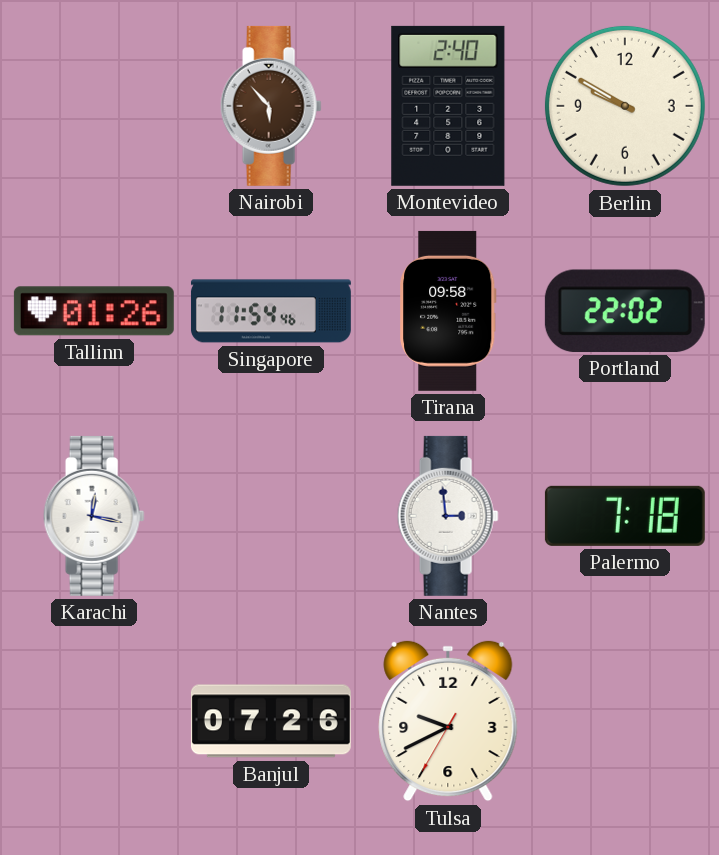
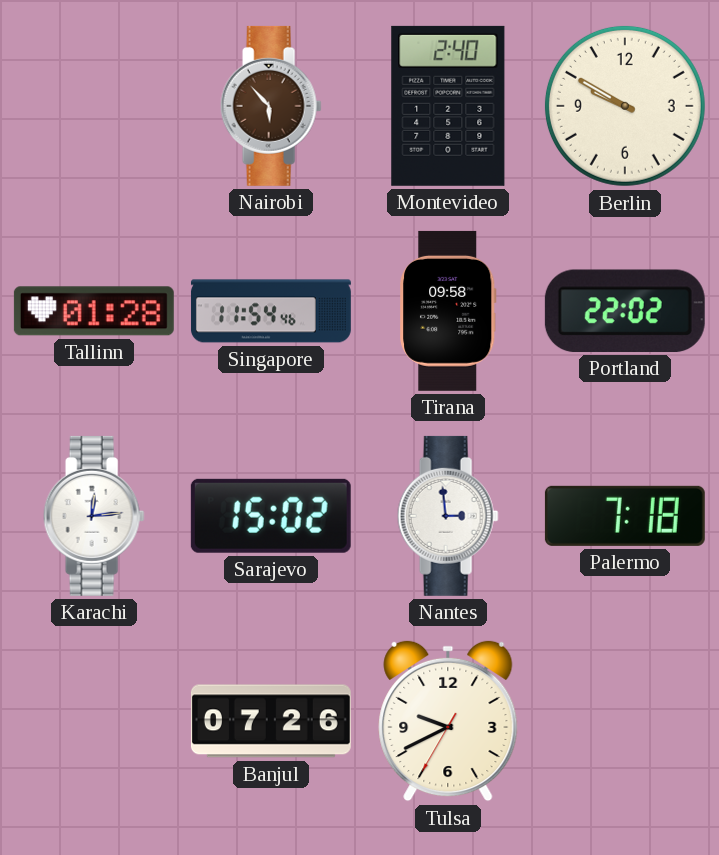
Tallinn: 01:26 -> 01:28
Karachi: 12:17 -> 12:14
Sarajevo: none -> 15:02
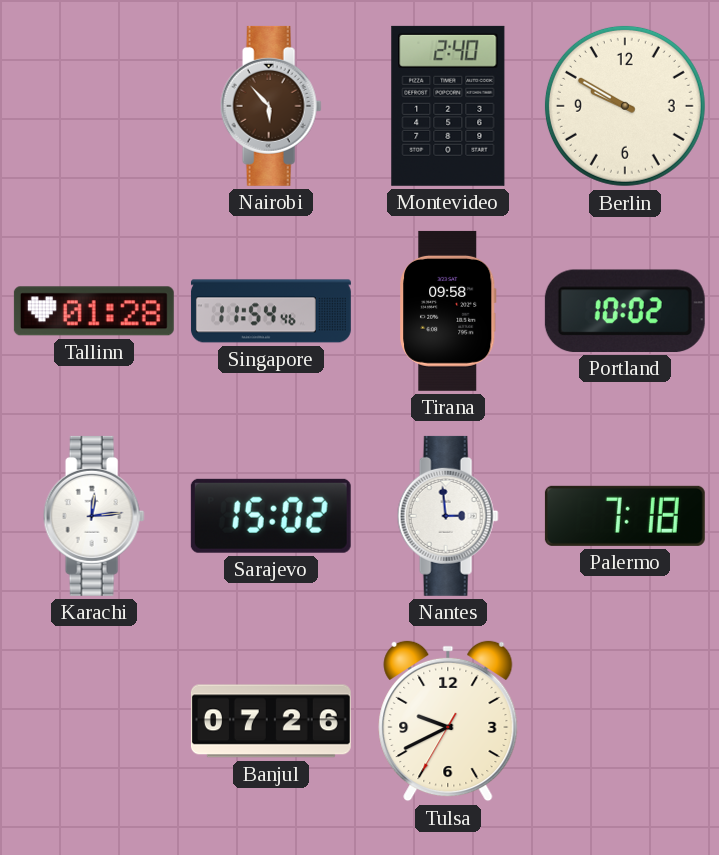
Portland: 22:02 -> 10:02
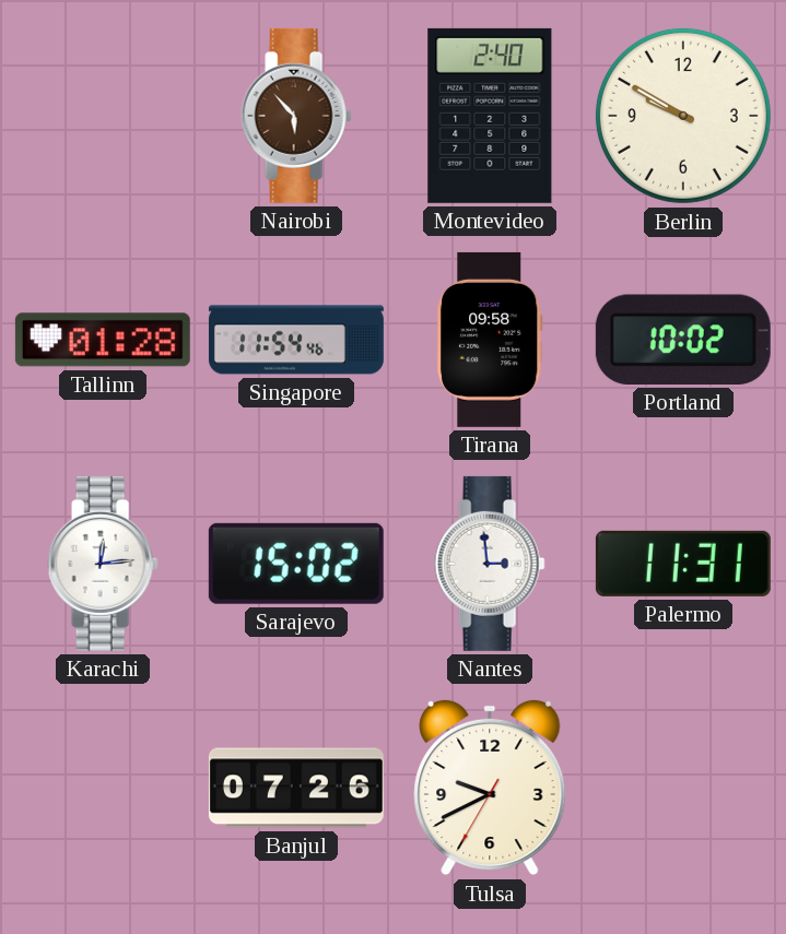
Palermo: 7:18 -> 11:31
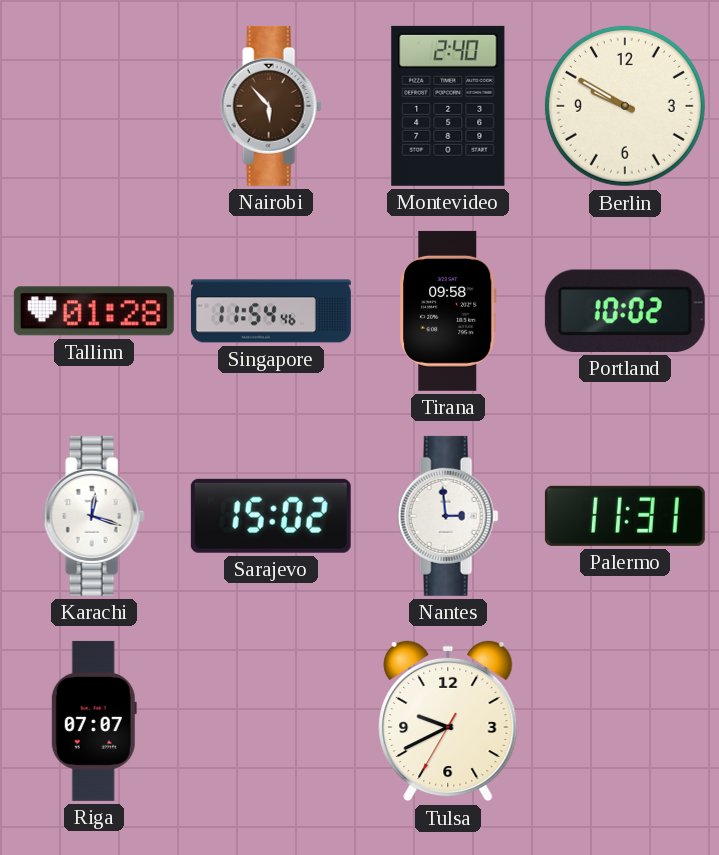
Karachi: 12:14 -> 12:18
Riga: none -> 07:07
Banjul: 07:26 -> none
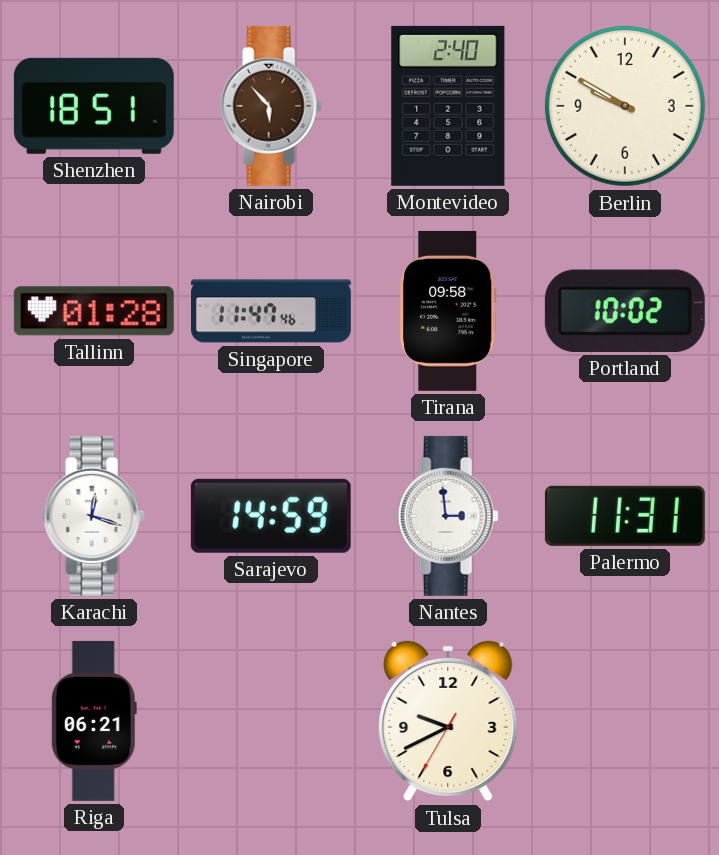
Shenzhen: none -> 18:51
Singapore: 11:54 -> 11:47
Sarajevo: 15:02 -> 14:59
Riga: 07:07 -> 06:21
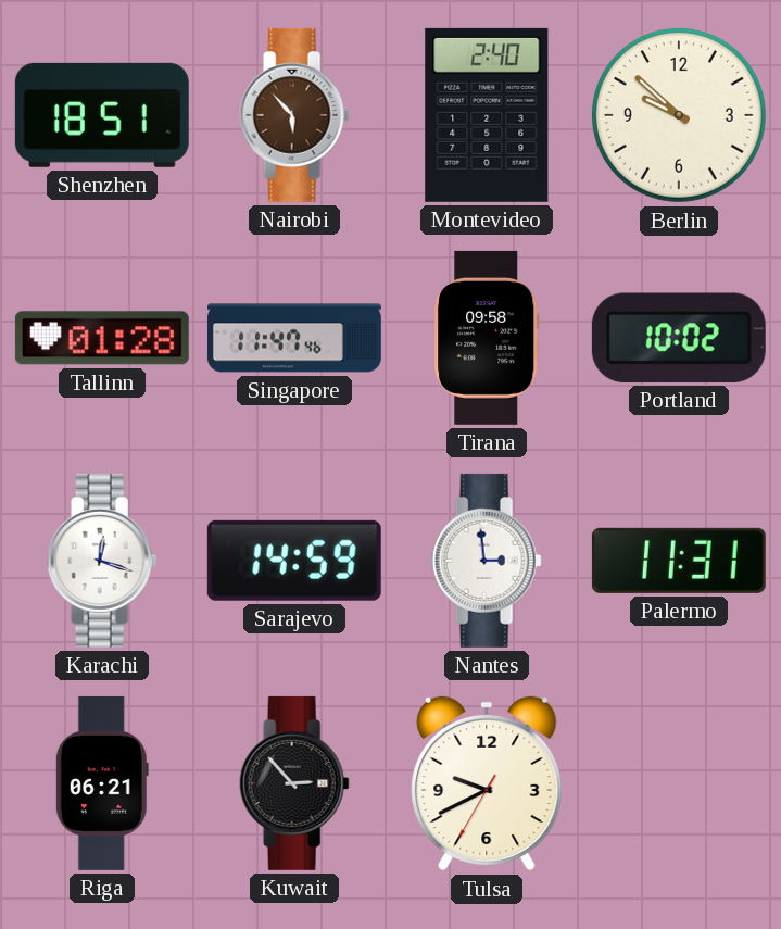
Berlin: 9:50 -> 9:52
Kuwait: none -> 2:53
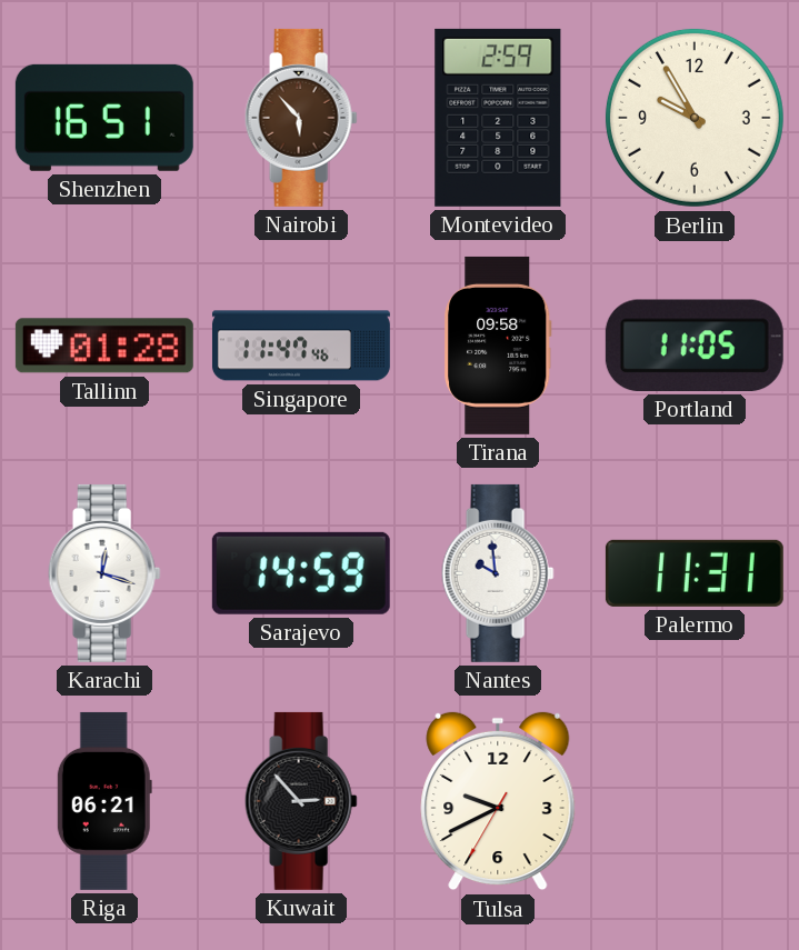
Shenzhen: 18:51 -> 16:51
Montevideo: 2:40 -> 2:59
Berlin: 9:52 -> 9:55
Portland: 10:02 -> 11:05
Nantes: 2:59 -> 9:59
